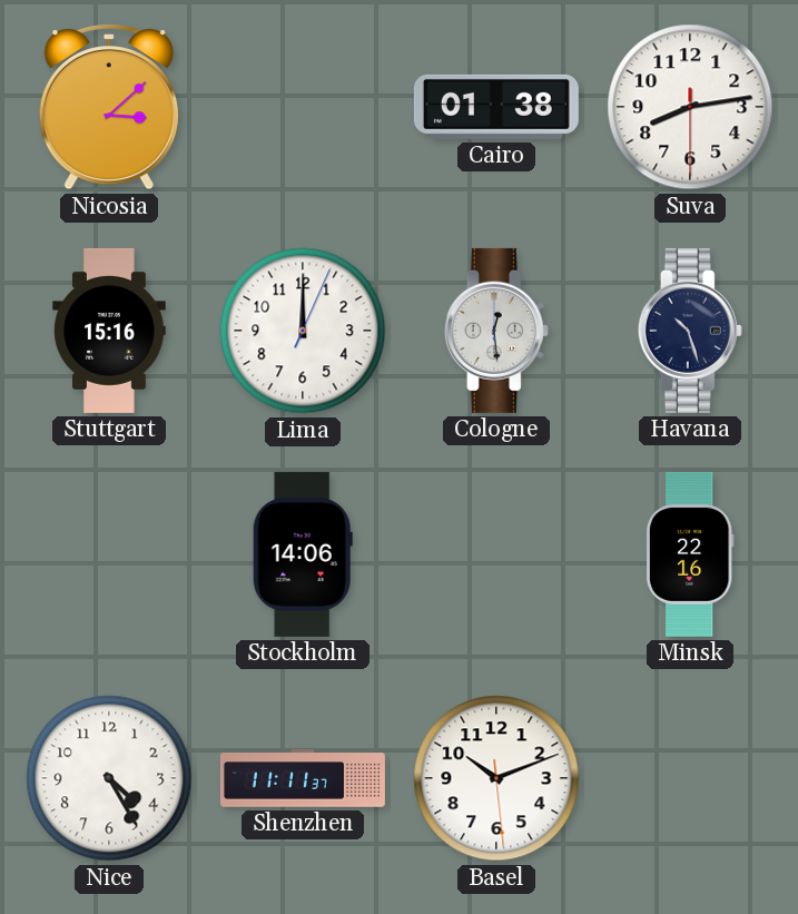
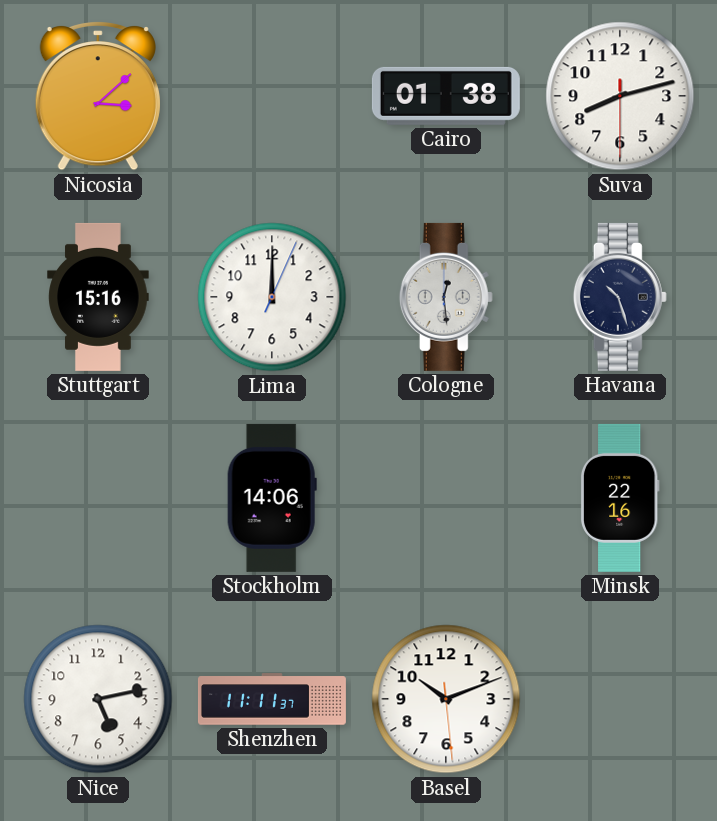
Suva: 8:13 -> 8:12
Nice: 4:25 -> 5:13
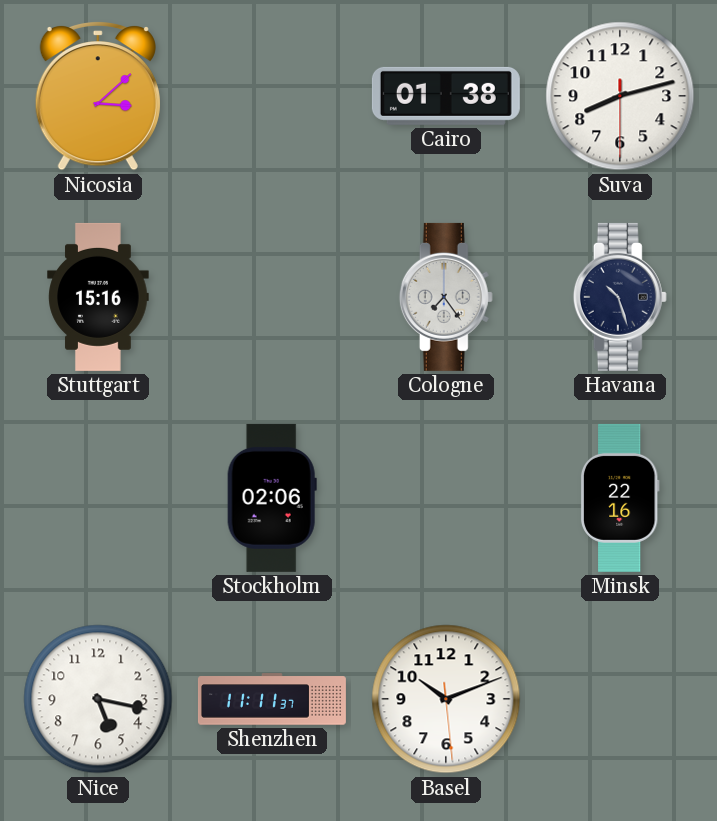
Lima: 12:00 -> none
Cologne: 12:29 -> 7:24
Stockholm: 14:06 -> 02:06
Nice: 5:13 -> 5:17
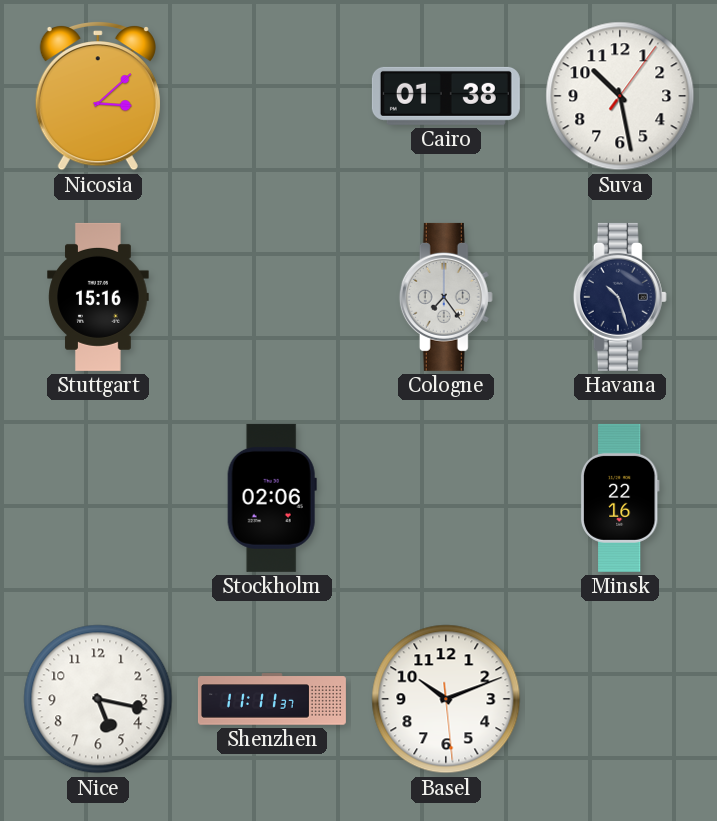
Suva: 8:12 -> 10:28
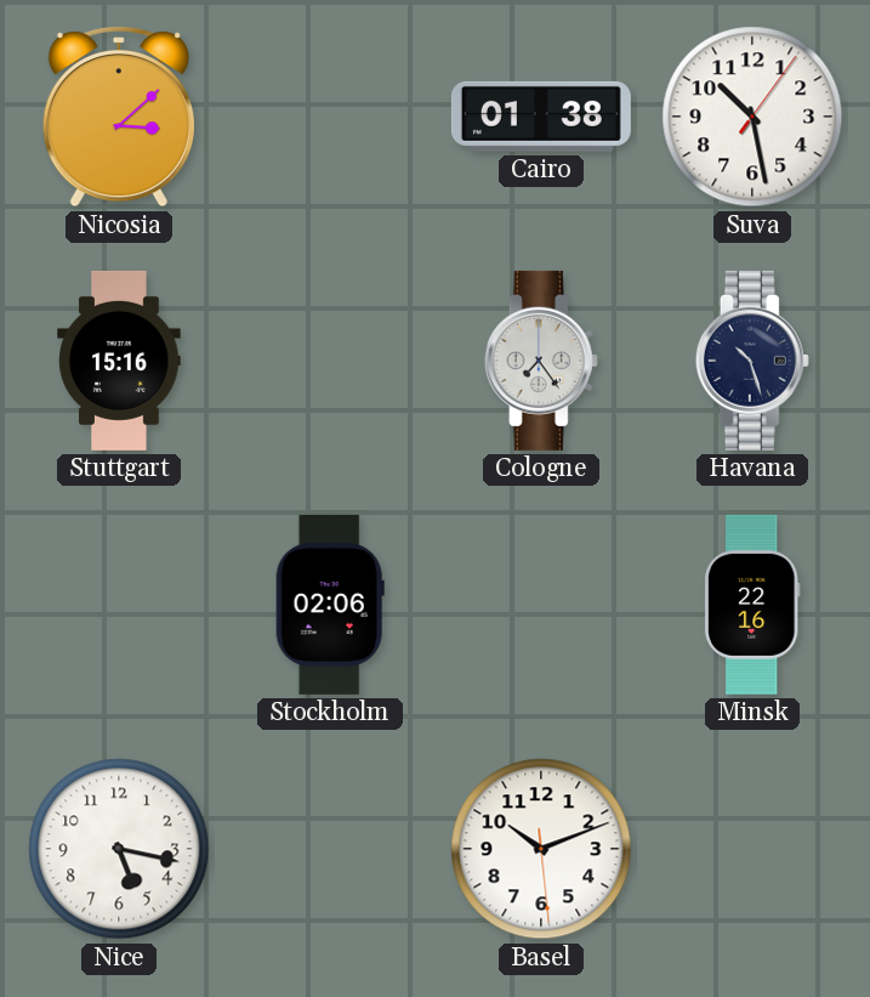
Shenzhen: 11:11 -> none
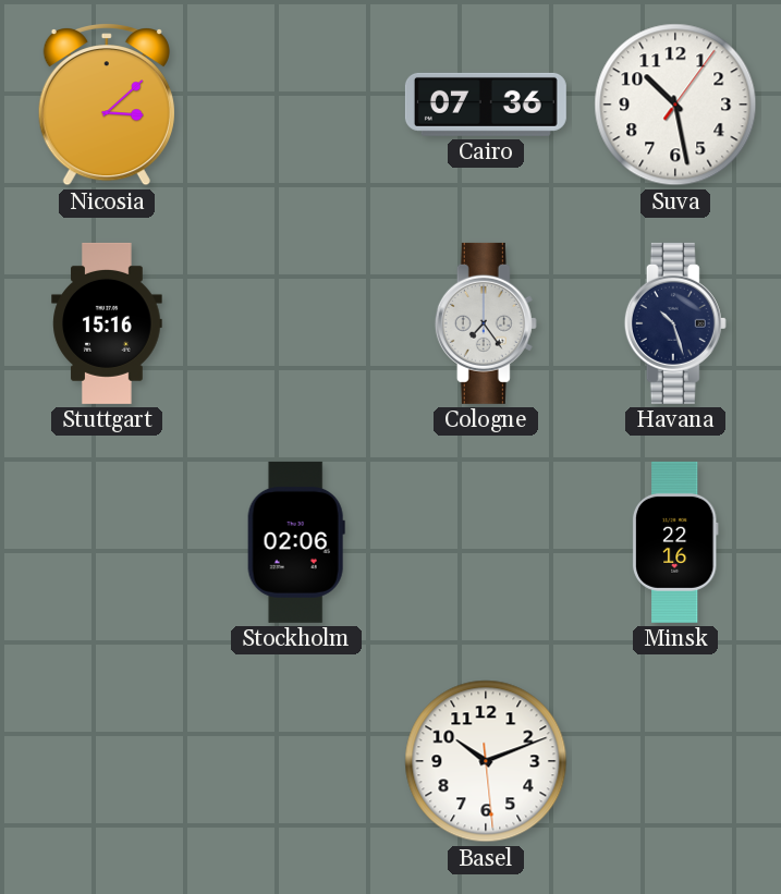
Cairo: 01:38 -> 07:36
Nice: 5:17 -> none
